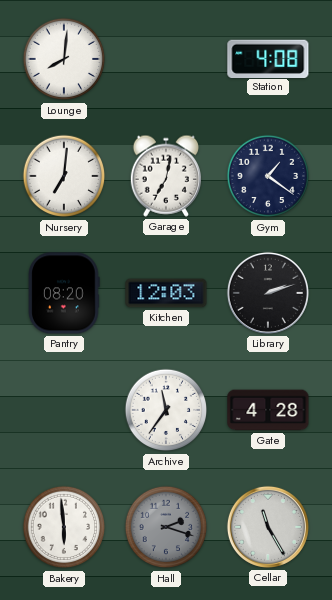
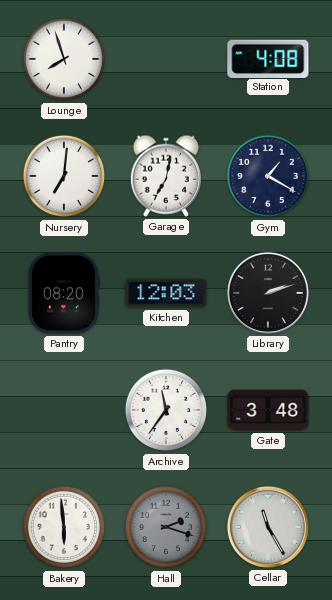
Lounge: 8:01 -> 7:57
Gym: 1:21 -> 1:20
Gate: 4:28 -> 3:48
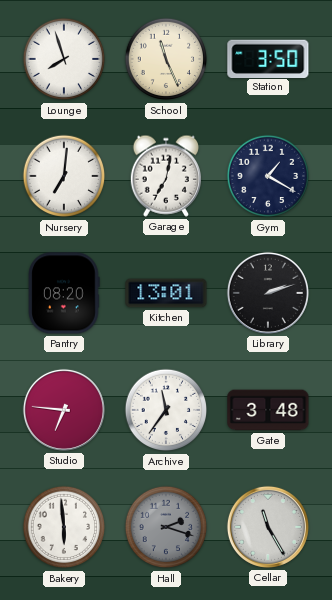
School: none -> 11:26
Station: 4:08 -> 3:50
Kitchen: 12:03 -> 13:01
Studio: none -> 6:46
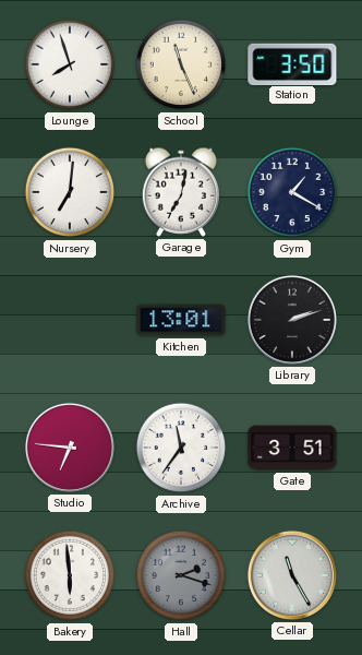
Pantry: 08:20 -> none
Gate: 3:48 -> 3:51
